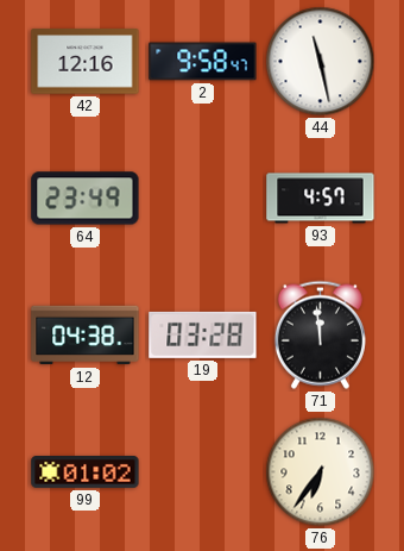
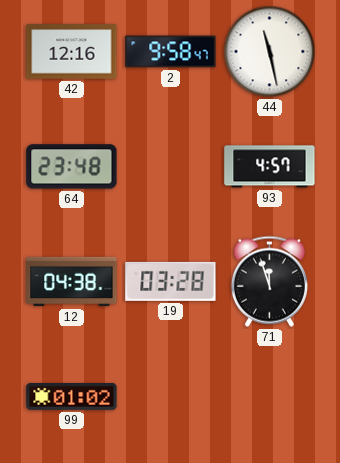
64: 23:49 -> 23:48
71: 11:59 -> 11:57
76: 6:36 -> none
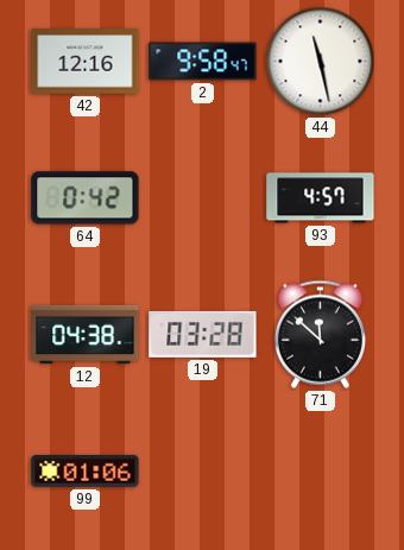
64: 23:48 -> 0:42
71: 11:57 -> 11:52
99: 01:02 -> 01:06
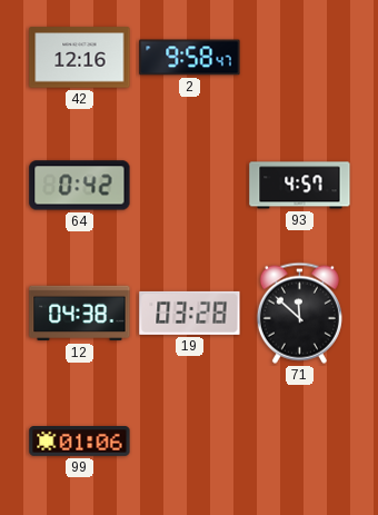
44: 11:28 -> none
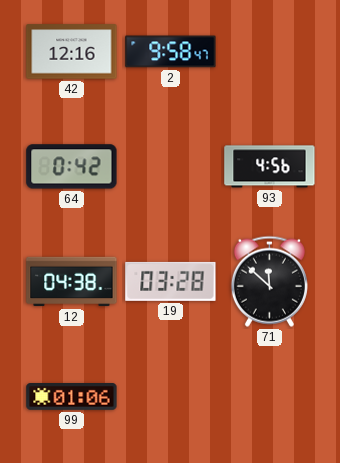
93: 4:57 -> 4:56
